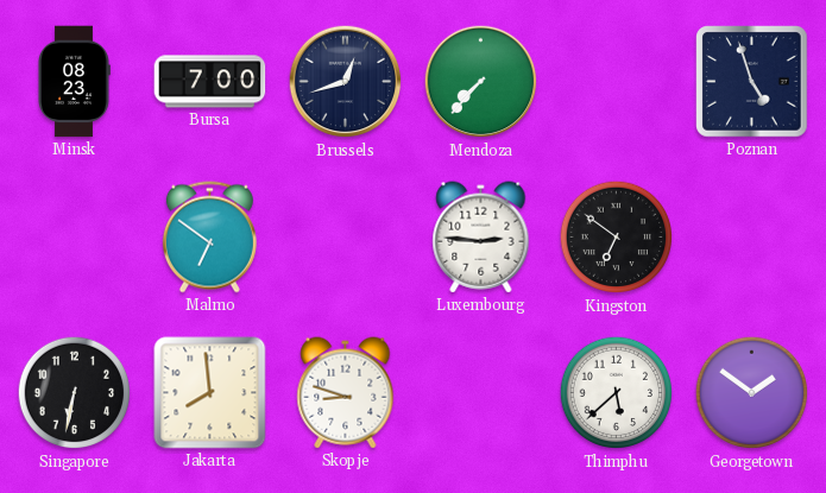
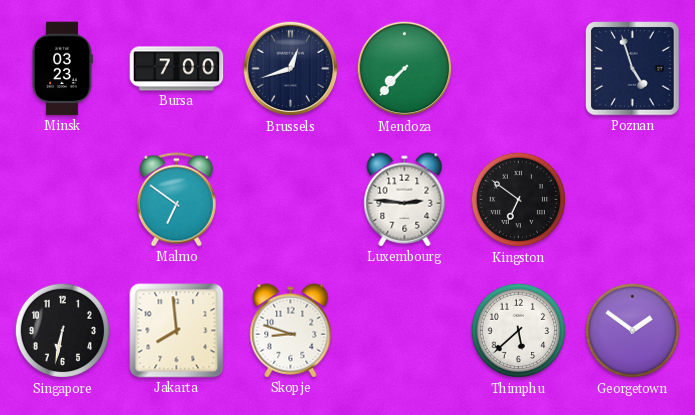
Minsk: 08:23 -> 03:23
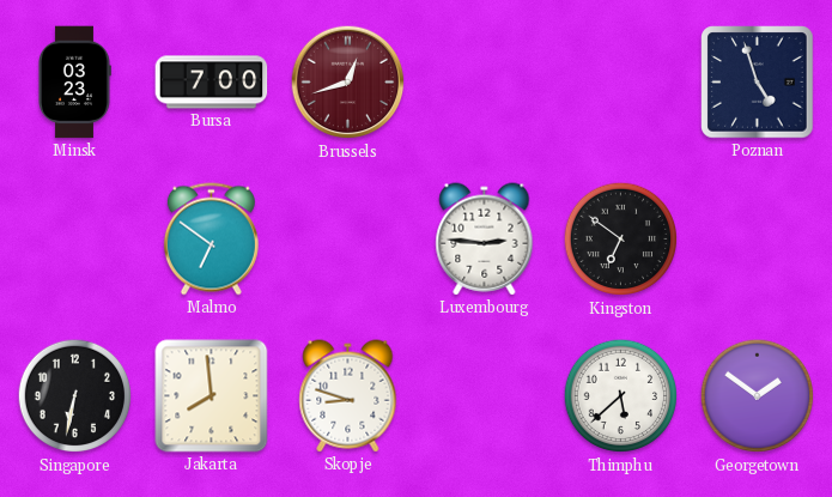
Brussels dial: navy -> burgundy
Mendoza: 7:37 -> none
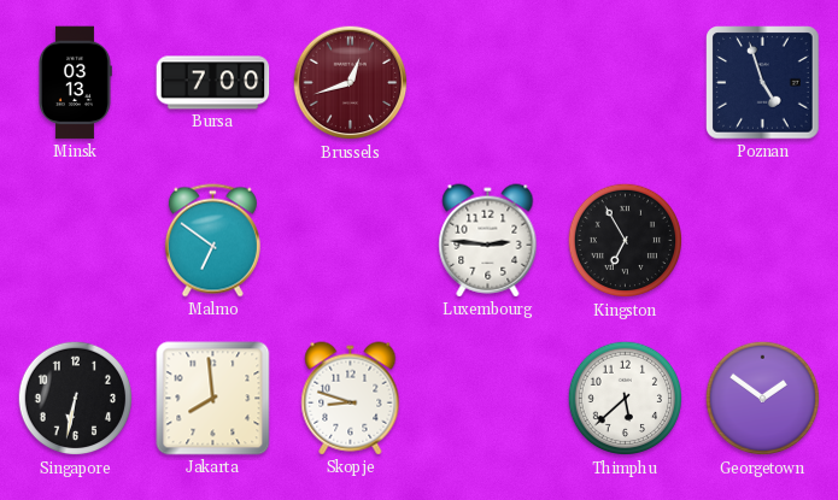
Minsk: 03:23 -> 03:13
Kingston: 6:51 -> 6:55
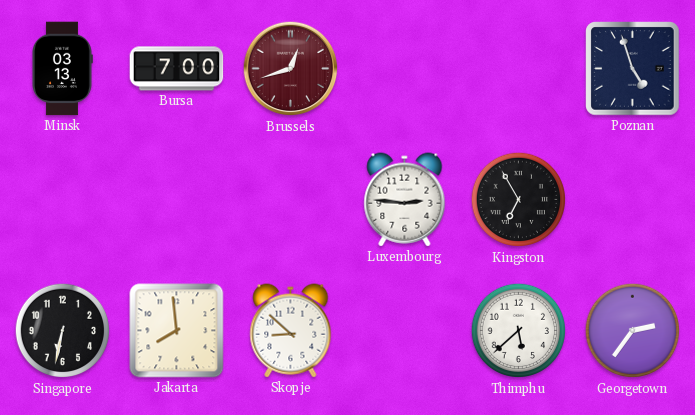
Malmo: 6:51 -> none
Skopje: 8:48 -> 8:52
Georgetown: 1:51 -> 2:36
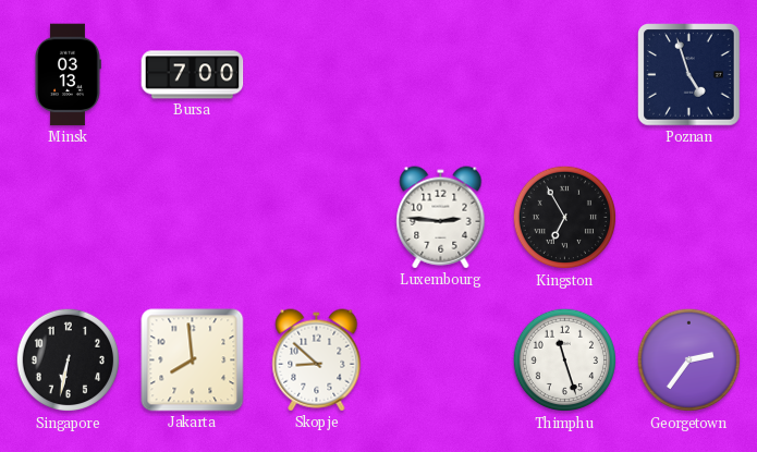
Brussels: 12:42 -> none
Thimphu: 5:38 -> 11:27
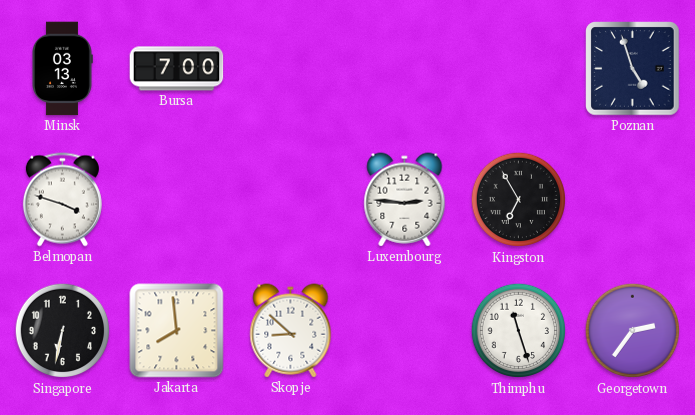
Belmopan: none -> 3:48
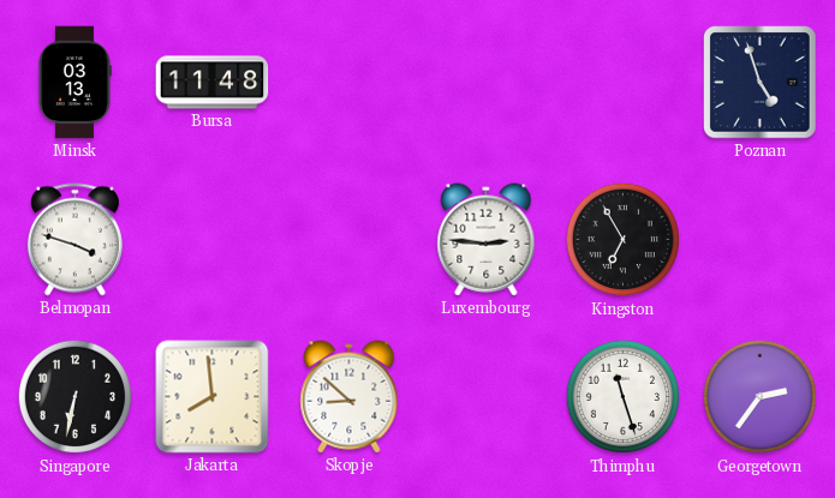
Bursa: 7:00 -> 11:48
